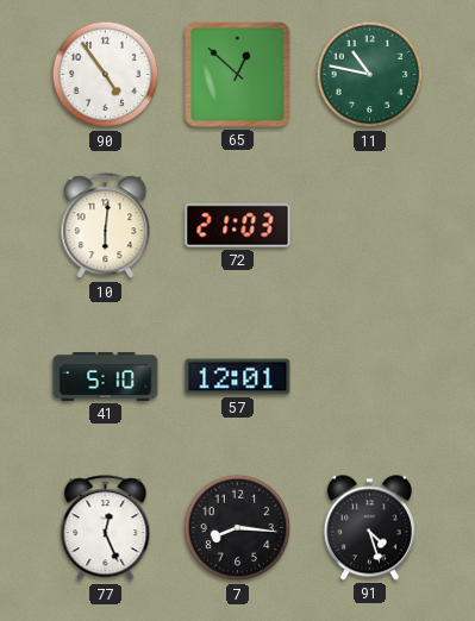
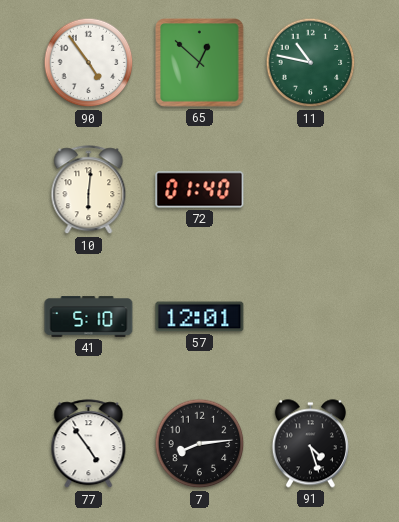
72: 21:03 -> 01:40
77: 12:26 -> 4:54
7: 8:16 -> 8:14
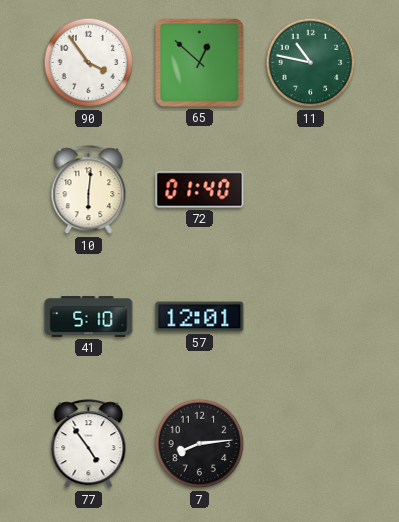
90: 4:54 -> 3:54
91: 4:27 -> none
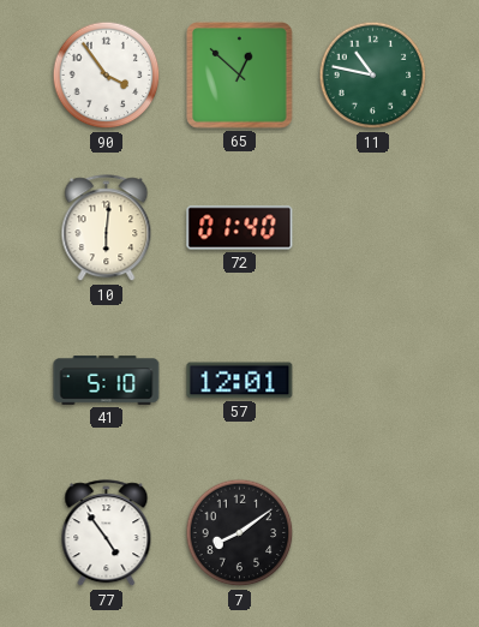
7: 8:14 -> 8:09
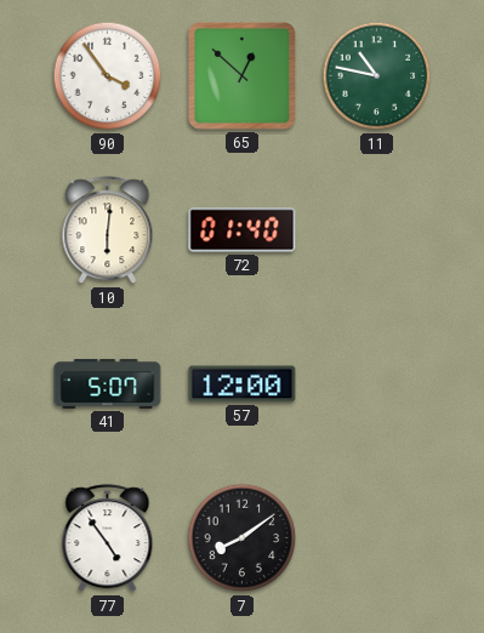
41: 5:10 -> 5:07
57: 12:01 -> 12:00
